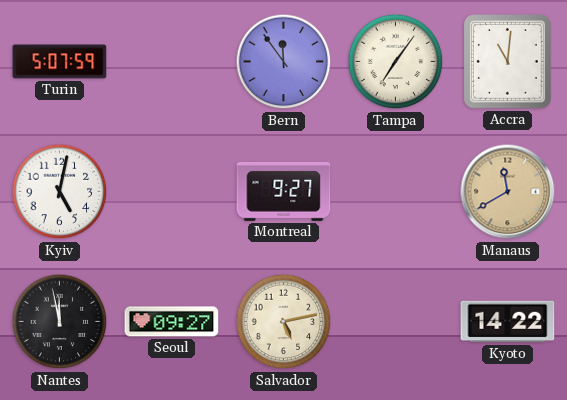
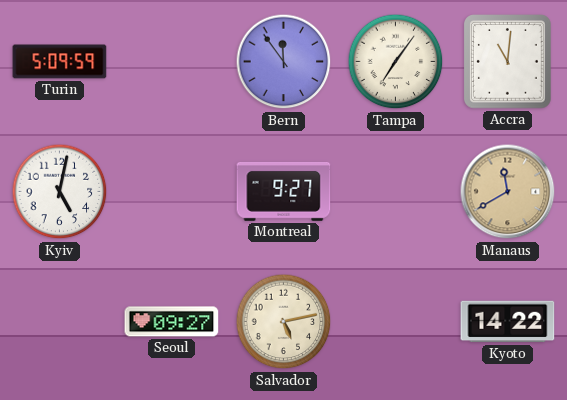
Turin: 5:07 -> 5:09
Nantes: 11:58 -> none
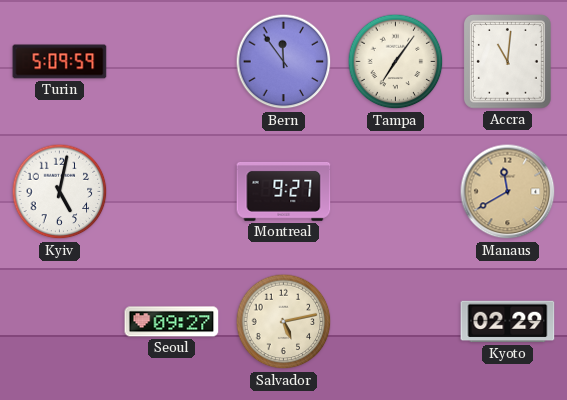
Kyoto: 14:22 -> 02:29
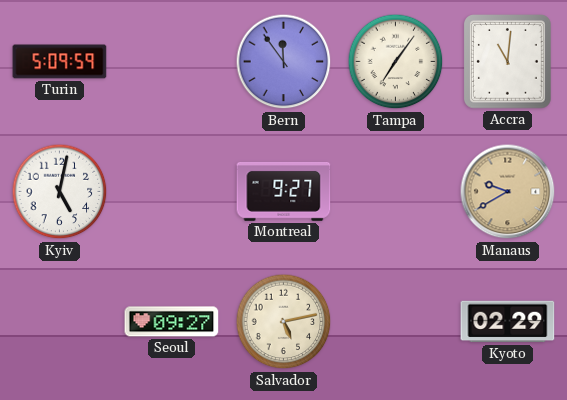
Manaus: 11:40 -> 9:40
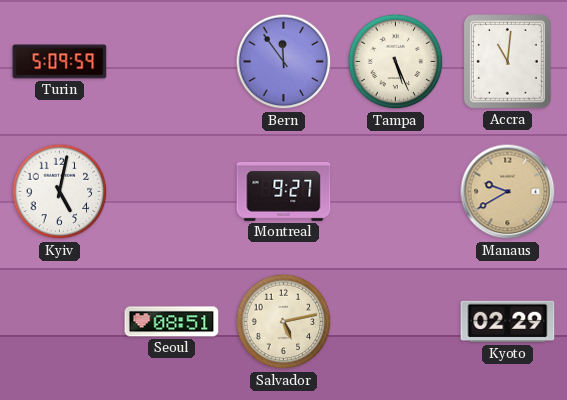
Tampa: 7:06 -> 5:26
Seoul: 09:27 -> 08:51
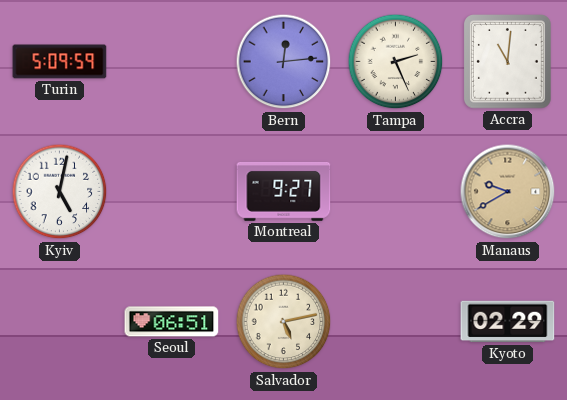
Bern: 11:54 -> 12:14
Tampa: 5:26 -> 2:26
Seoul: 08:51 -> 06:51
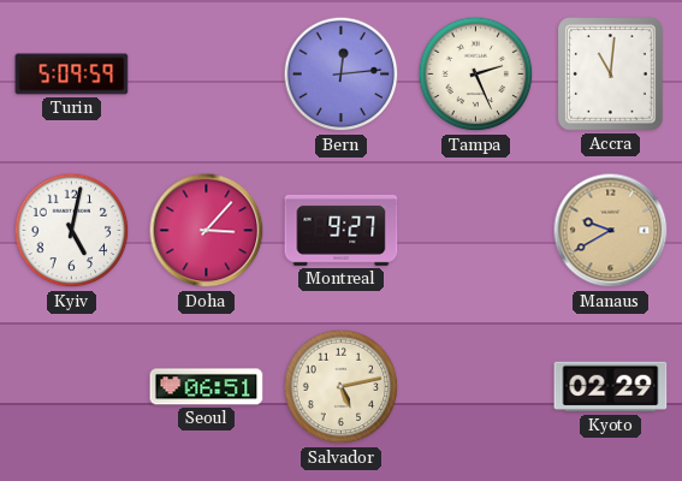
Doha: none -> 3:07
